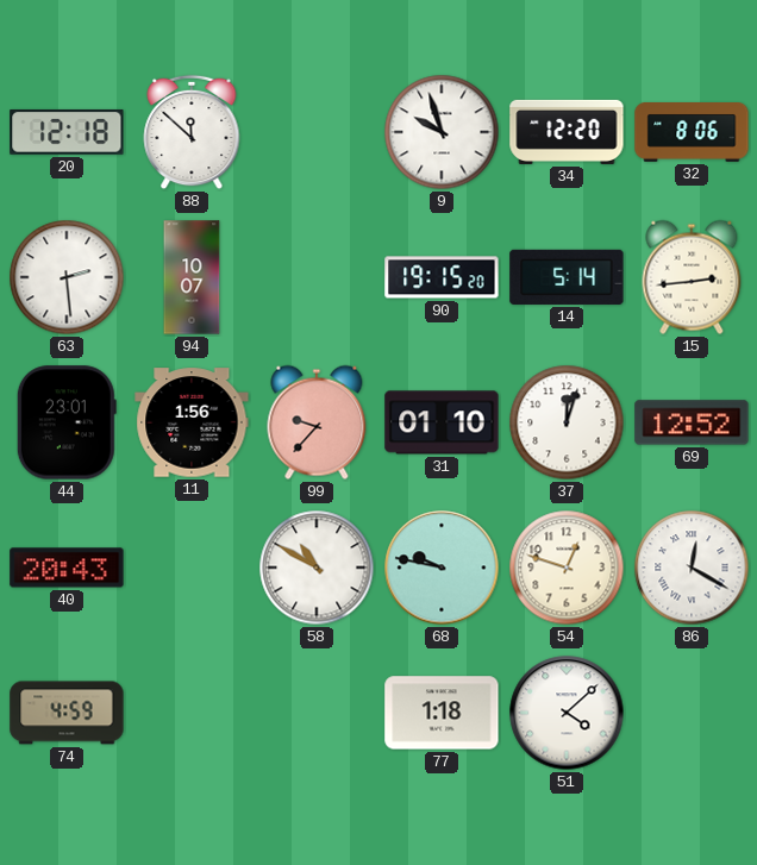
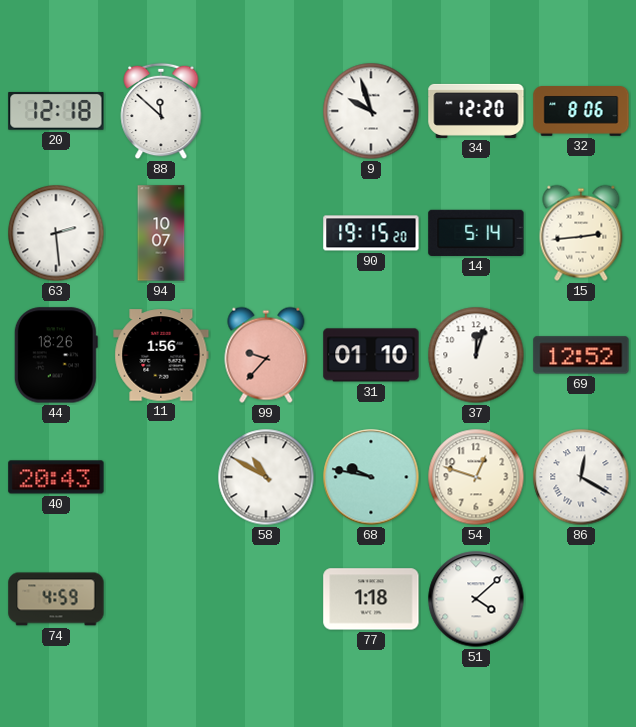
44: 23:01 -> 18:26
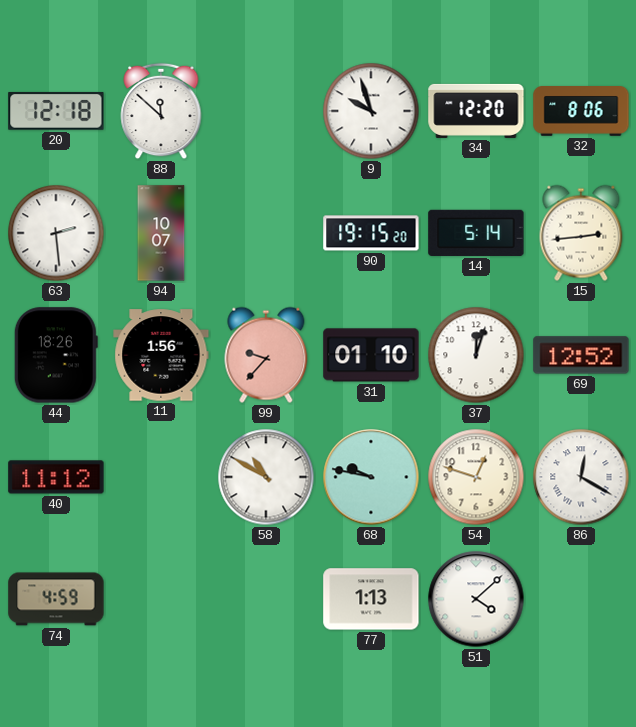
40: 20:43 -> 11:12
77: 1:18 -> 1:13
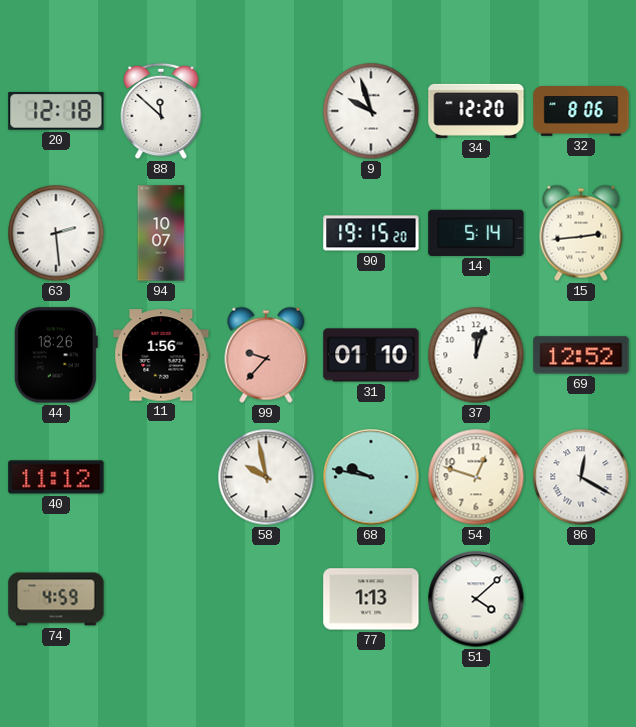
58: 10:50 -> 9:58
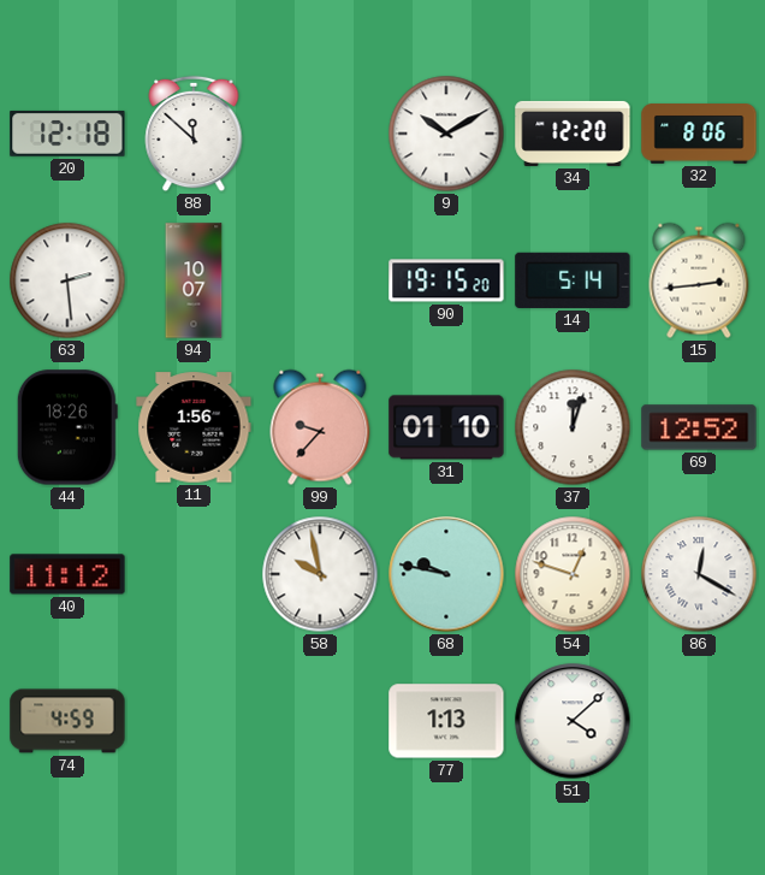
9: 9:57 -> 10:10
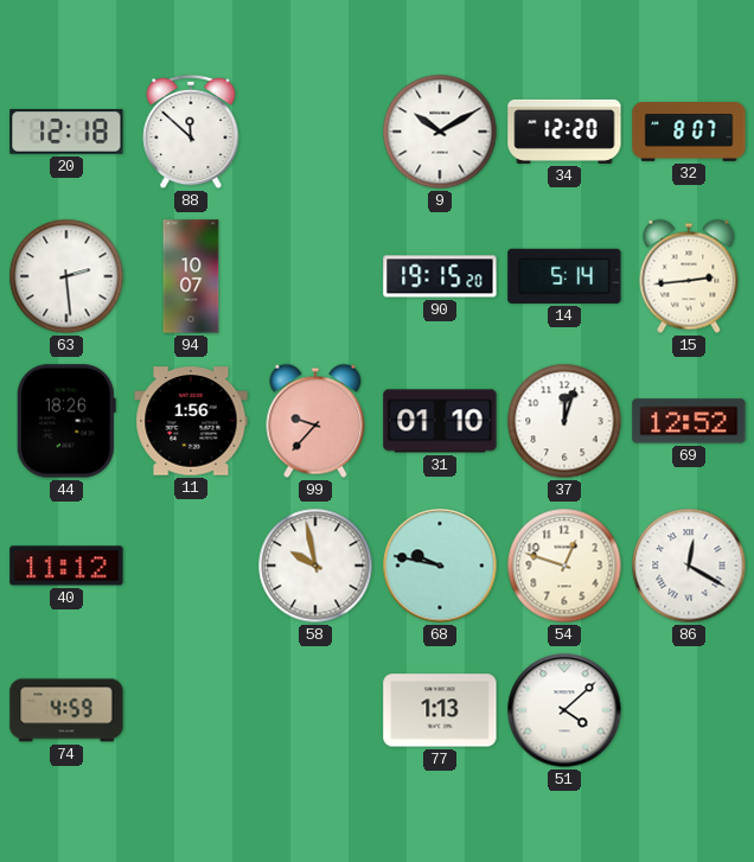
32: 8:06 -> 8:07
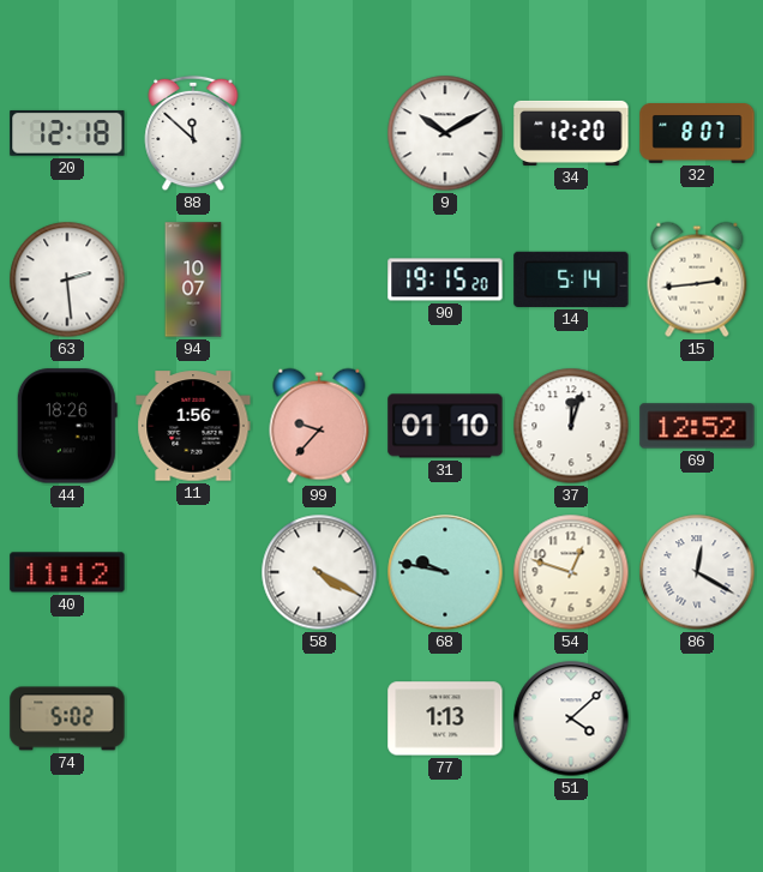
58: 9:58 -> 4:20
74: 4:59 -> 5:02
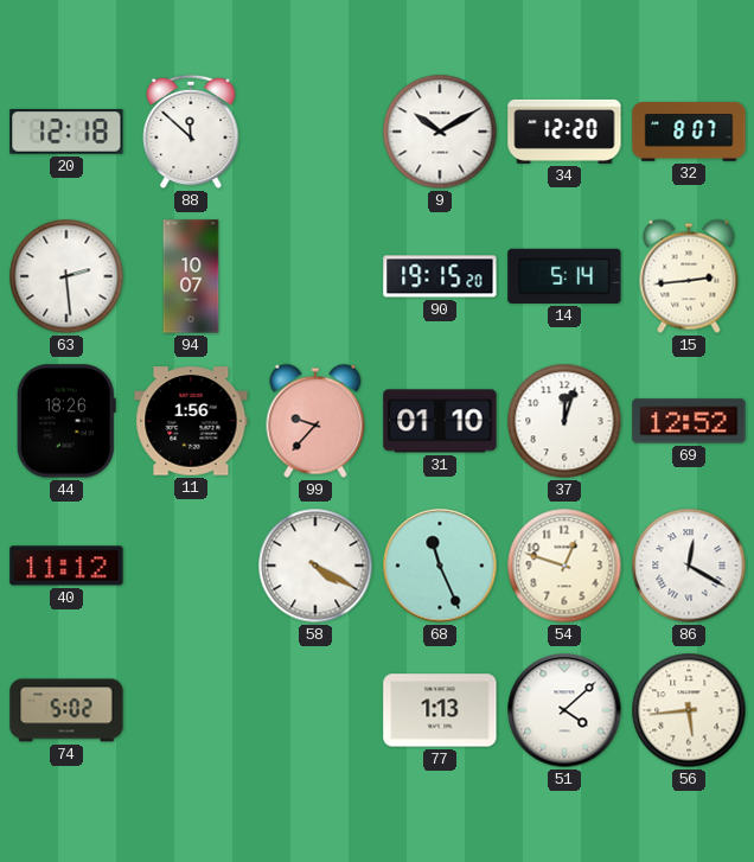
68: 9:47 -> 11:26
56: none -> 5:44
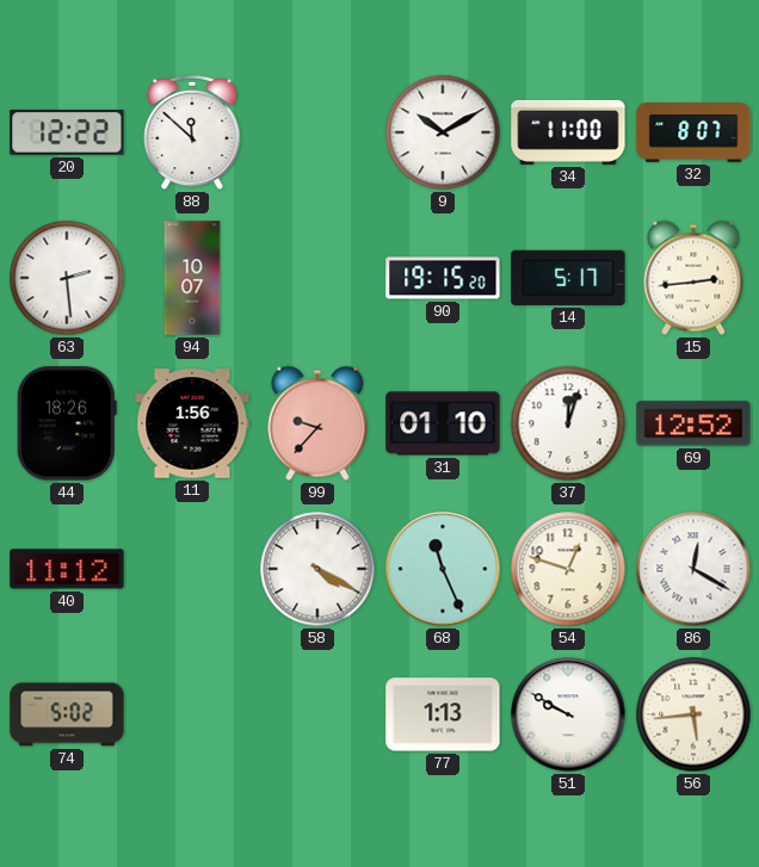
20: 12:18 -> 12:22
34: 12:20 -> 11:00
14: 5:14 -> 5:17
51: 4:08 -> 9:50
